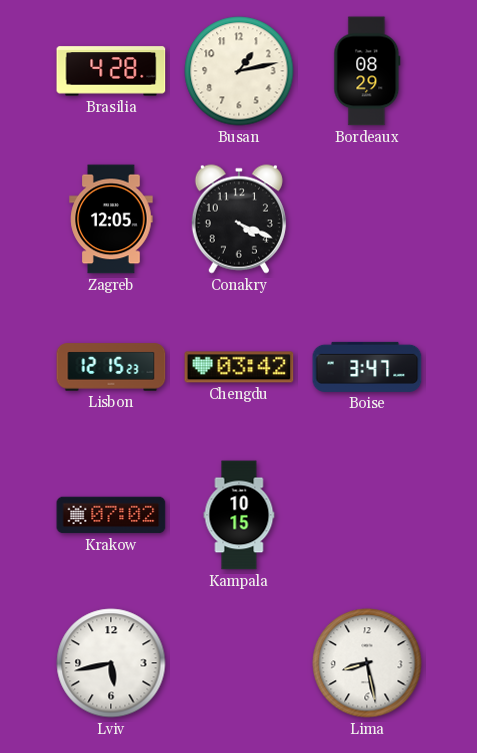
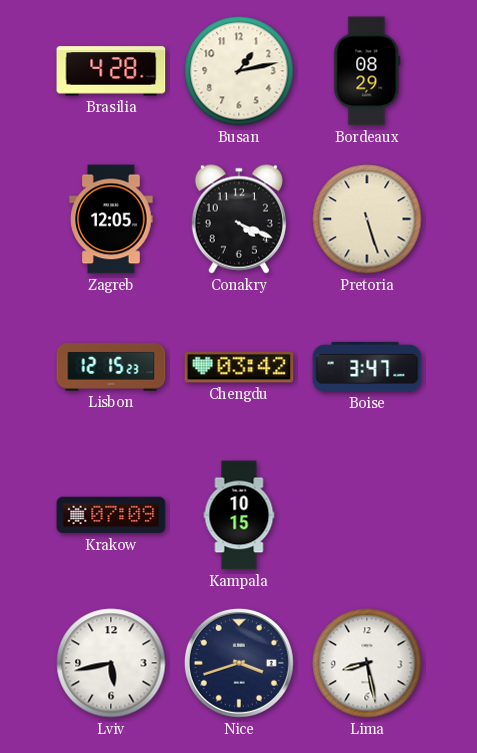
Pretoria: none -> 5:27
Krakow: 07:02 -> 07:09
Nice: none -> 3:42
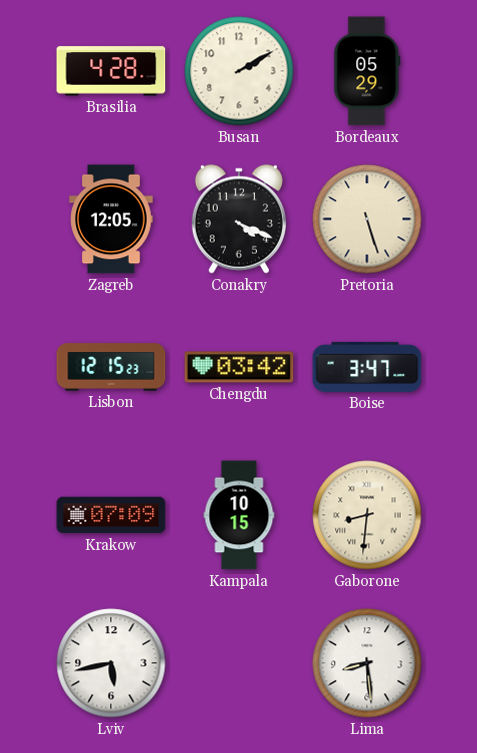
Busan: 1:13 -> 2:10
Bordeaux: 08:29 -> 05:29
Gaborone: none -> 8:31
Nice: 3:42 -> none
Lima: 8:28 -> 8:29
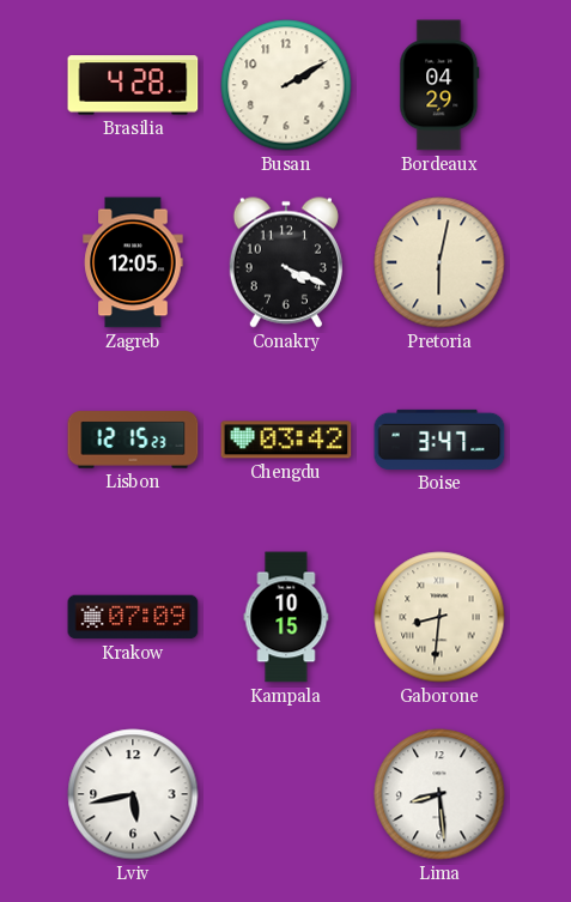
Bordeaux: 05:29 -> 04:29
Pretoria: 5:27 -> 6:02
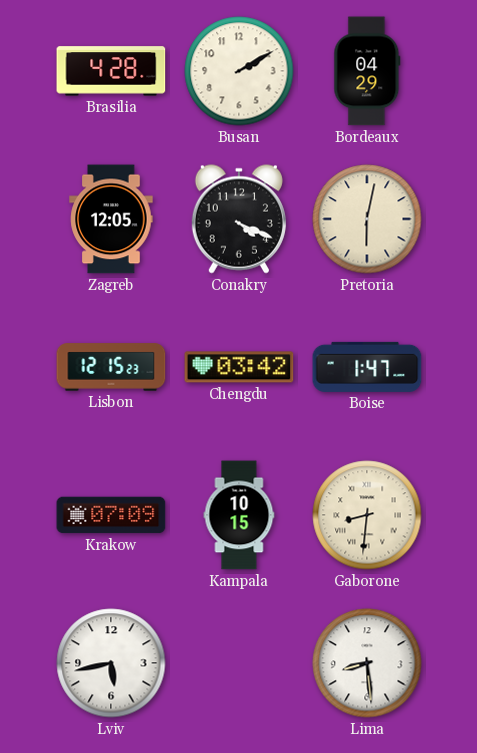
Boise: 3:47 -> 1:47
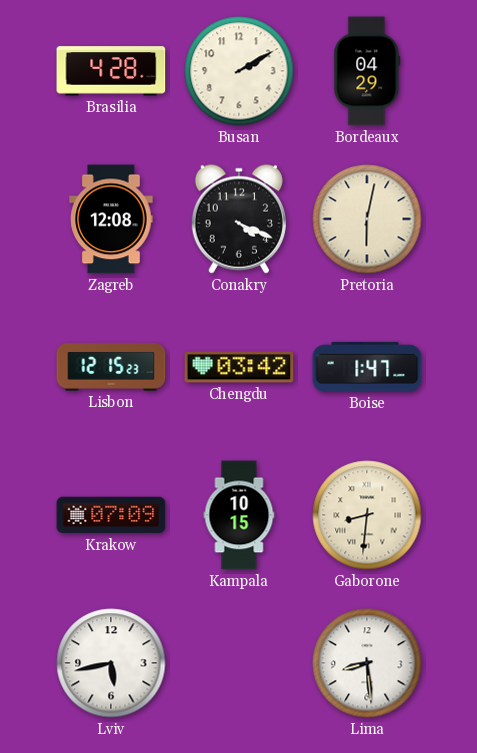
Zagreb: 12:05 -> 12:08
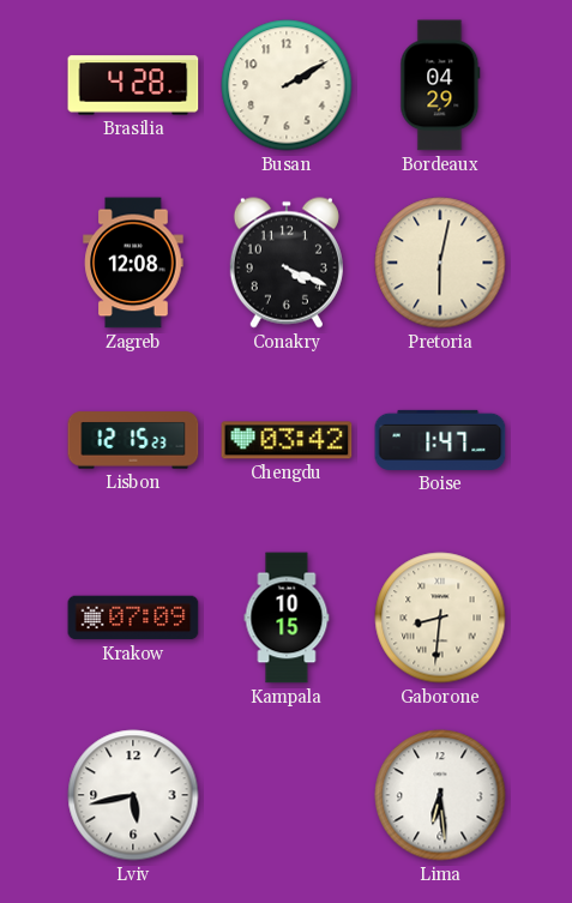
Lima: 8:29 -> 6:29
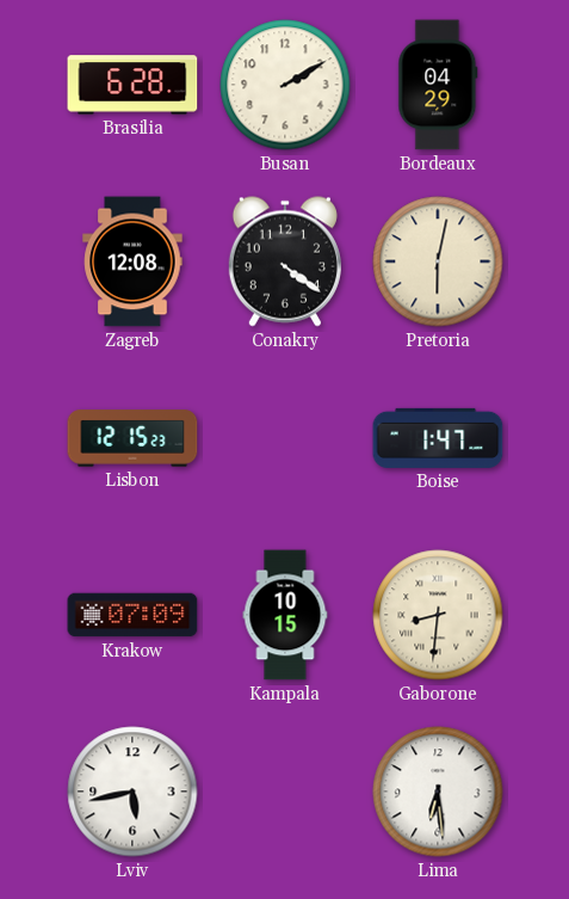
Brasilia: 4:28 -> 6:28
Conakry: 4:19 -> 4:21
Chengdu: 03:42 -> none
